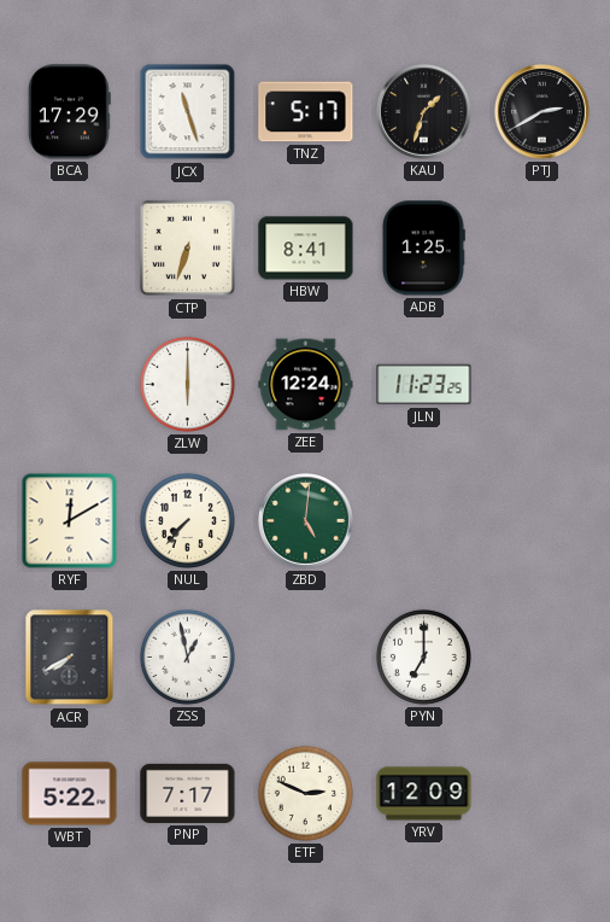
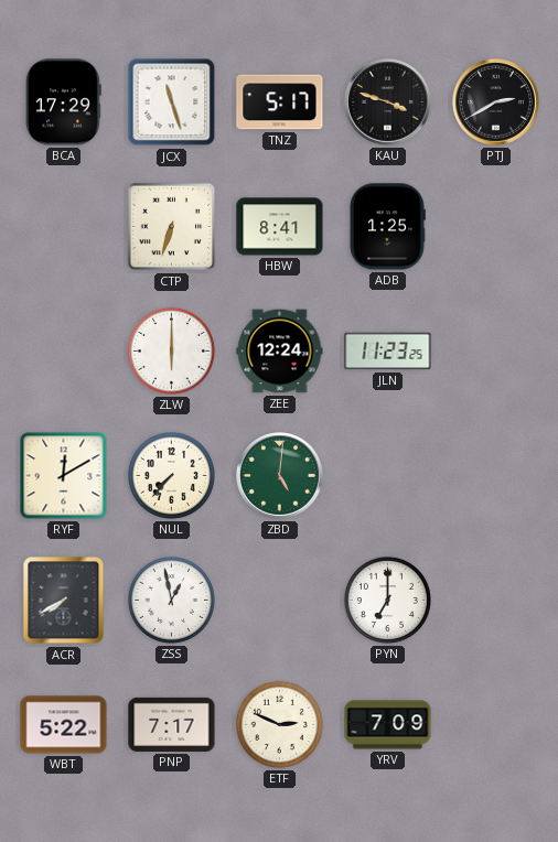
KAU: 1:33 -> 3:48
YRV: 12:09 -> 7:09
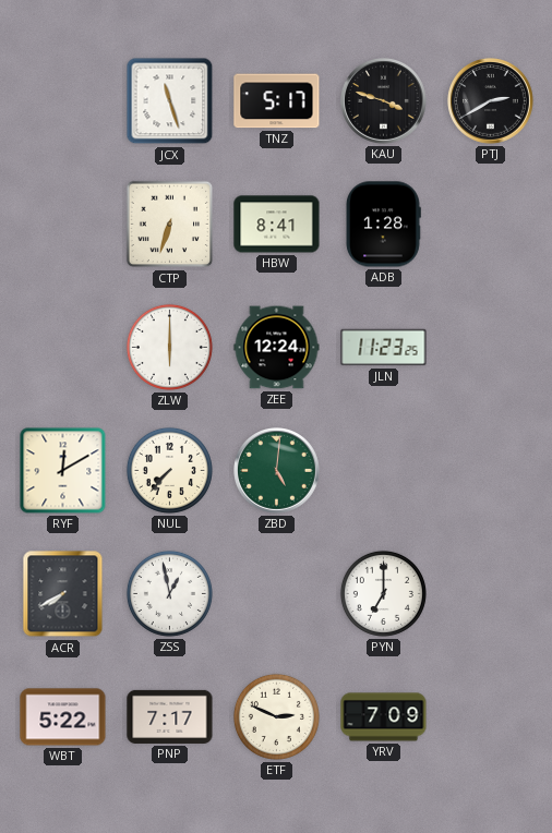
BCA: 17:29 -> none
ADB: 1:25 -> 1:28
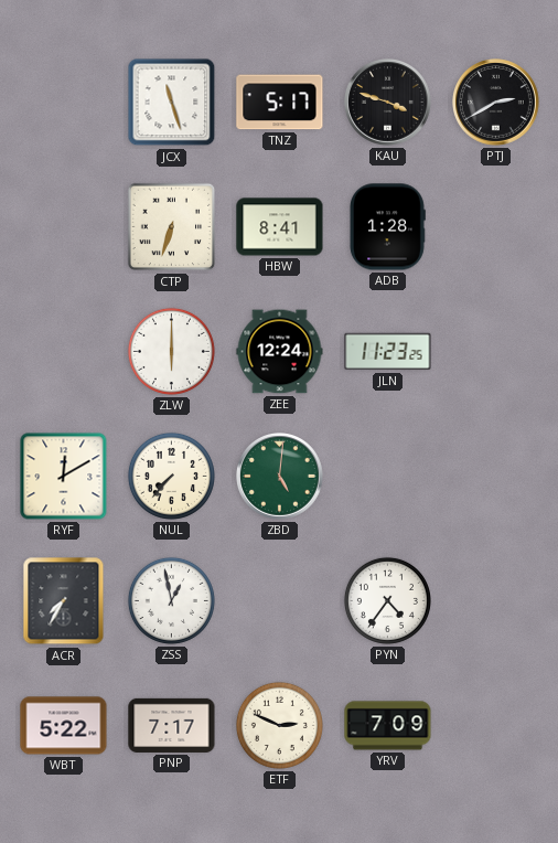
ACR: 7:40 -> 7:35
PYN: 7:00 -> 4:36
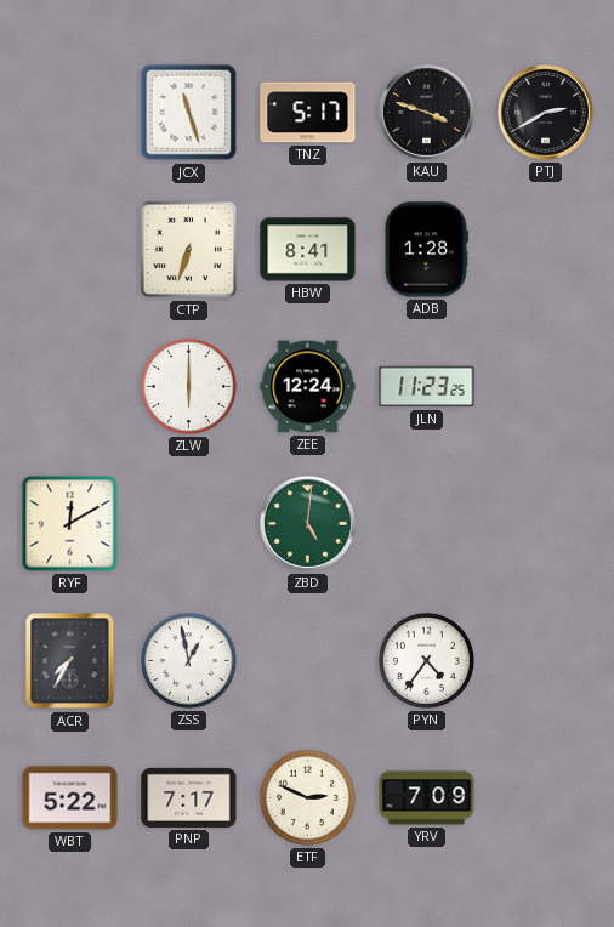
NUL: 7:37 -> none
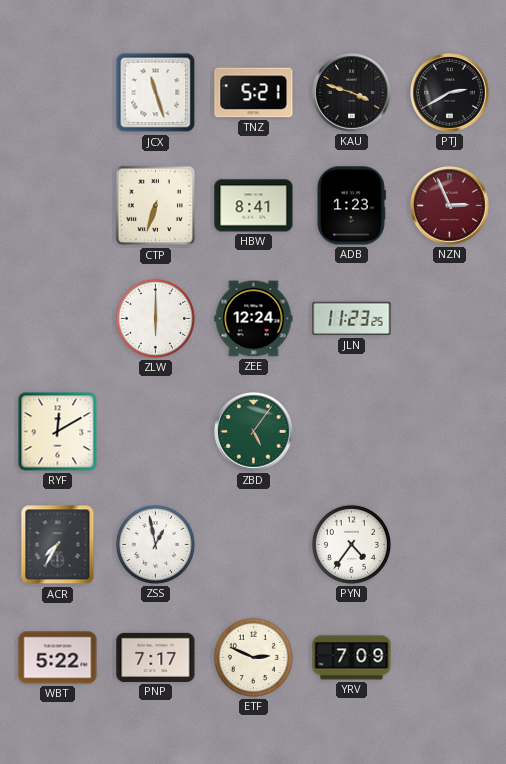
TNZ: 5:17 -> 5:21
ADB: 1:28 -> 1:23
NZN: none -> 2:56
ZBD: 5:01 -> 5:06
